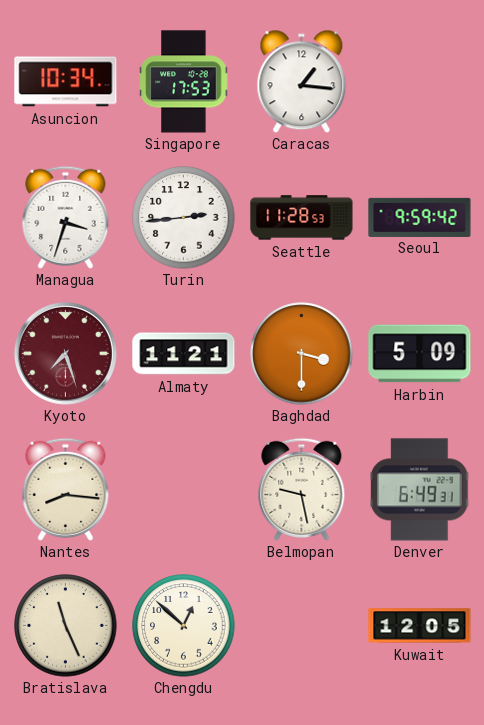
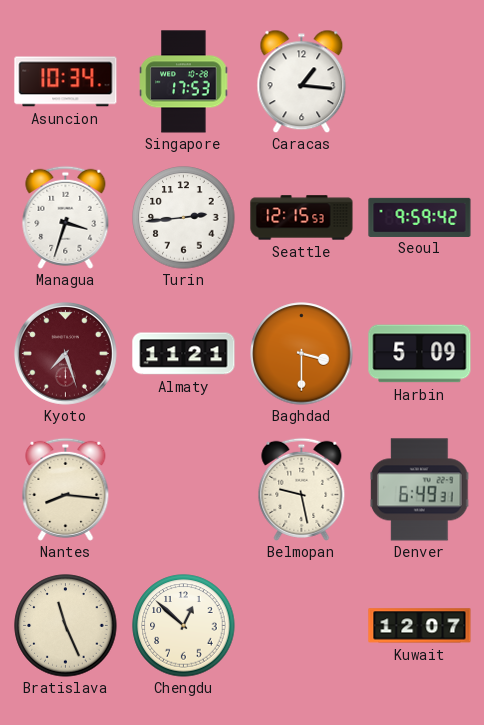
Seattle: 11:28 -> 12:15
Kuwait: 12:05 -> 12:07
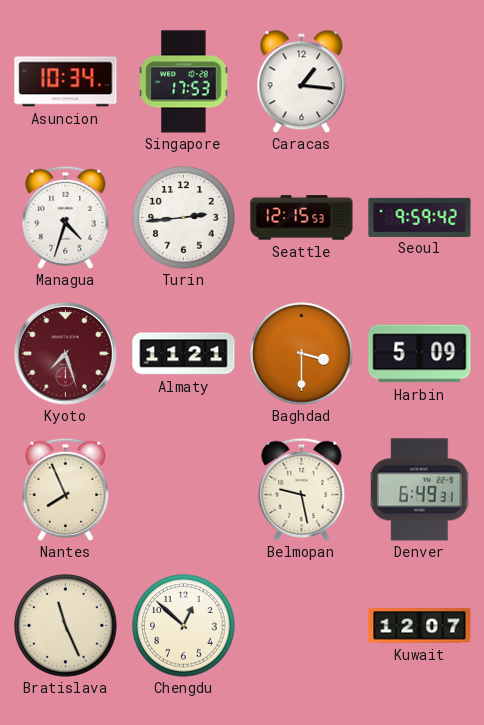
Managua: 3:33 -> 4:33
Nantes: 8:16 -> 7:56
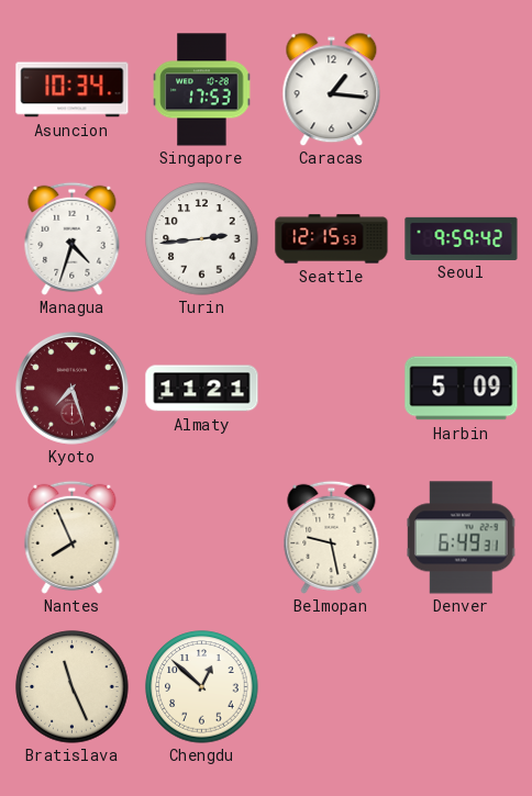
Baghdad: 3:30 -> none
Kuwait: 12:07 -> none
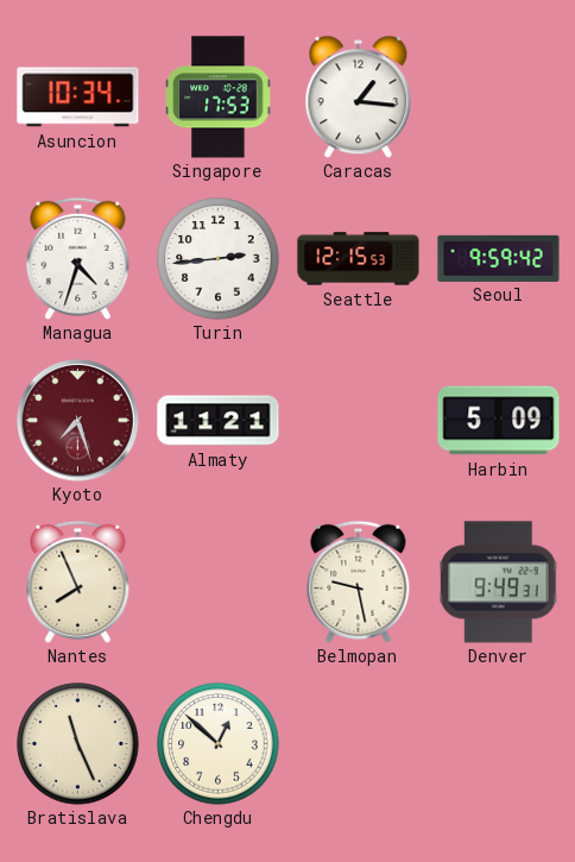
Denver: 6:49 -> 9:49
